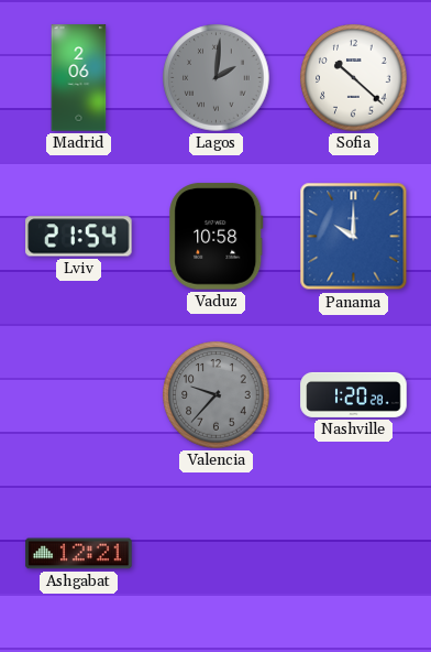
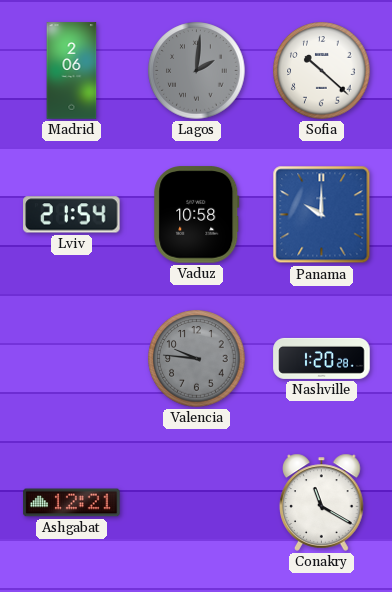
Valencia: 9:37 -> 9:46
Conakry: none -> 11:20
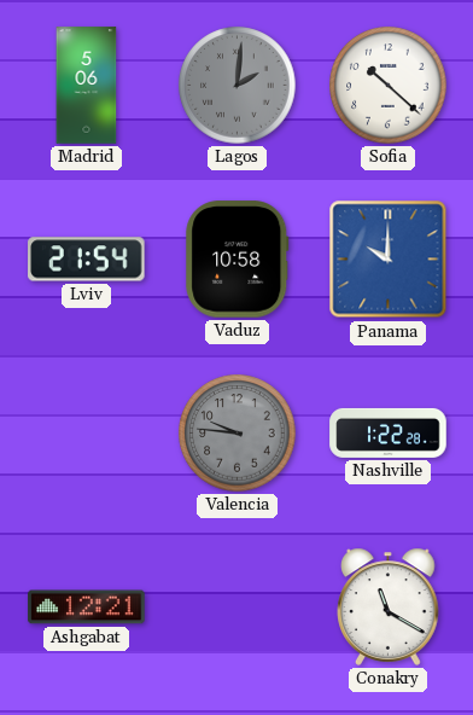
Madrid: 2:06 -> 5:06
Nashville: 1:20 -> 1:22
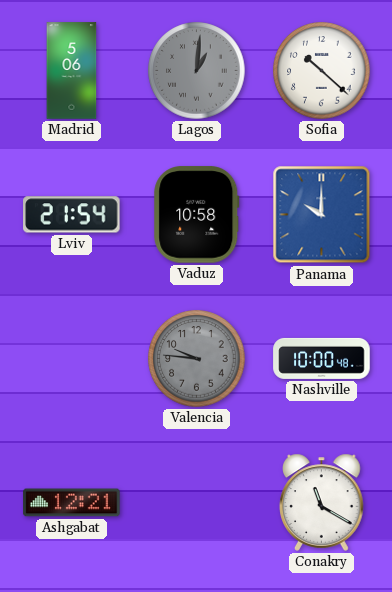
Lagos: 2:01 -> 1:01
Nashville: 1:22 -> 10:00
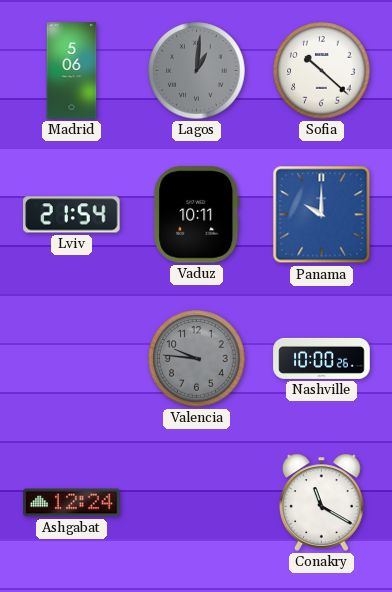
Vaduz: 10:58 -> 10:11
Nashville: 10:00:48 -> 10:00:26
Ashgabat: 12:21 -> 12:24
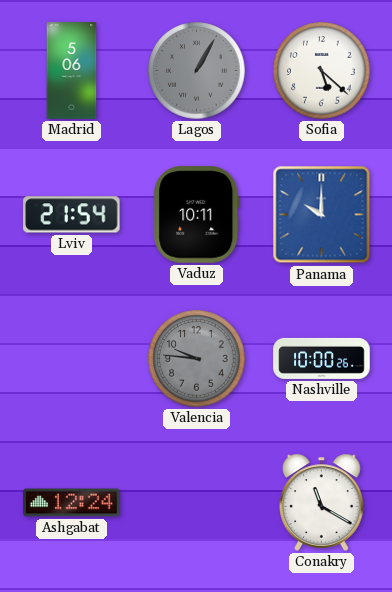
Lagos: 1:01 -> 1:05
Sofia: 10:22 -> 5:22
